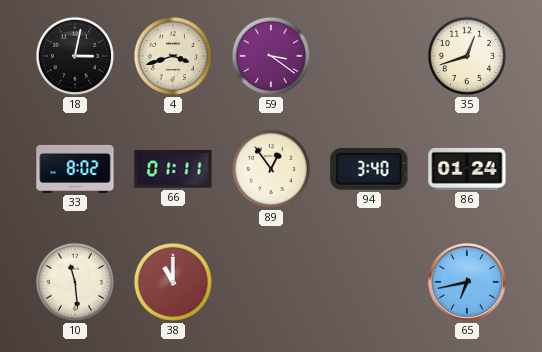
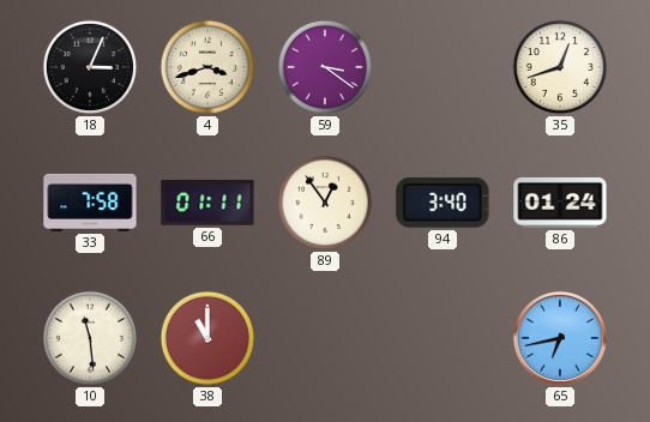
18: 3:02 -> 3:04
33: 8:02 -> 7:58
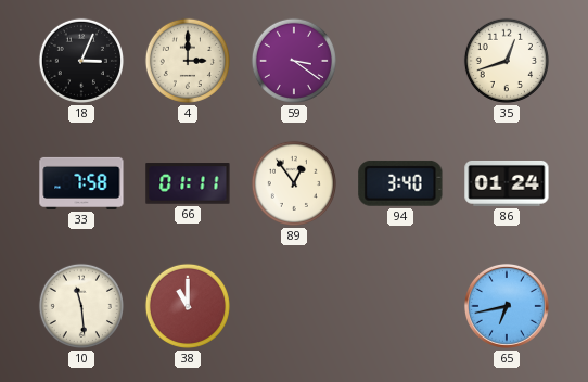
4: 3:42 -> 3:00
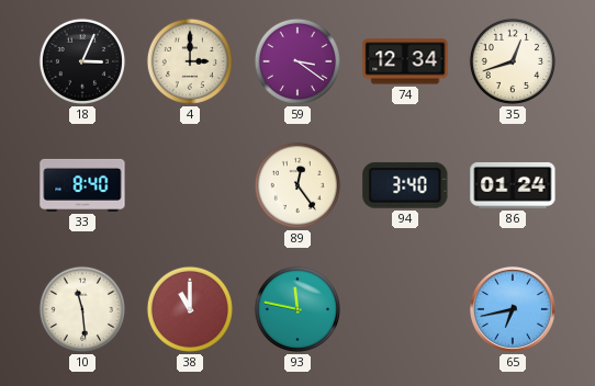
74: none -> 12:34
33: 7:58 -> 8:40
66: 01:11 -> none
89: 12:54 -> 12:24
93: none -> 11:47
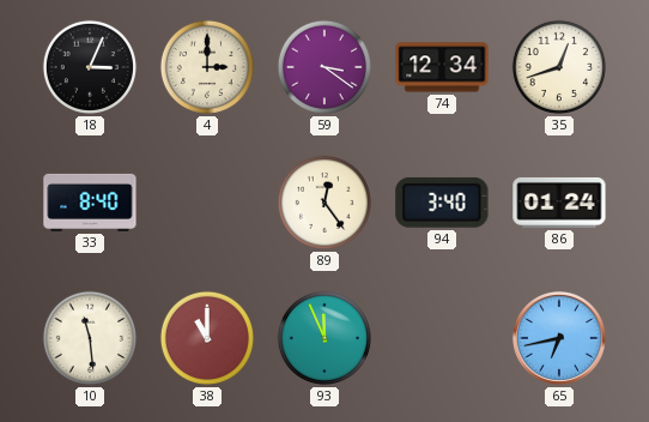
93: 11:47 -> 11:56
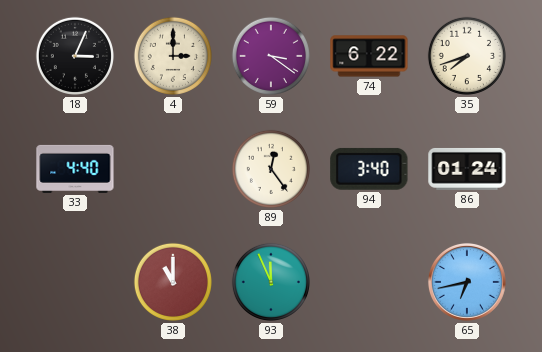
74: 12:34 -> 6:22
35: 12:42 -> 7:42
33: 8:40 -> 4:40
10: 11:29 -> none
